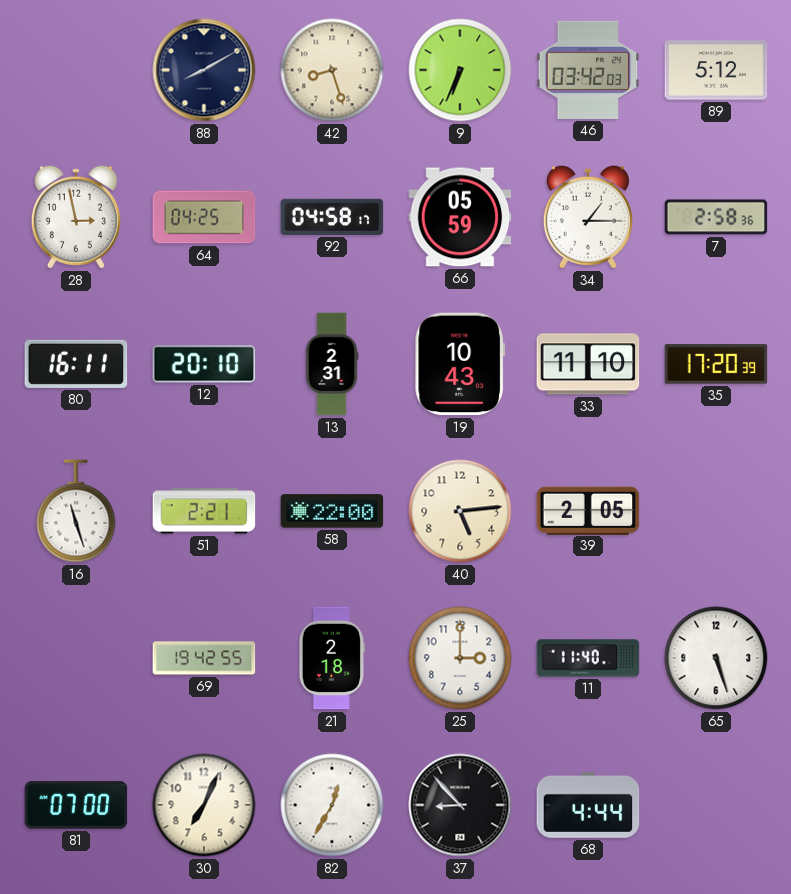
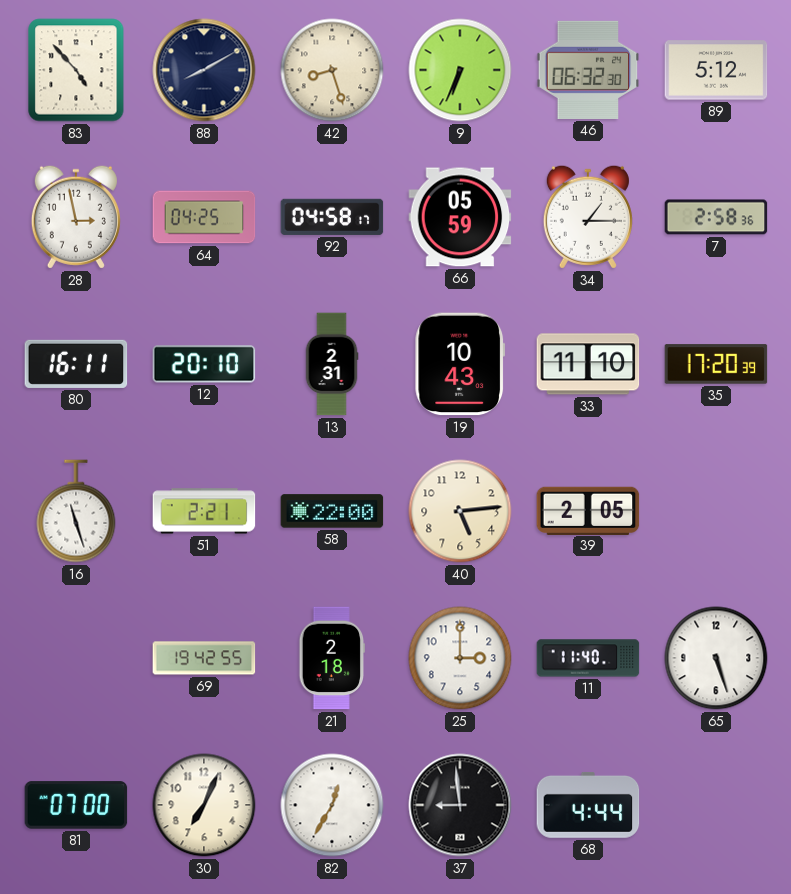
83: none -> 4:53
46: 03:42 -> 06:32
37: 8:53 -> 8:59
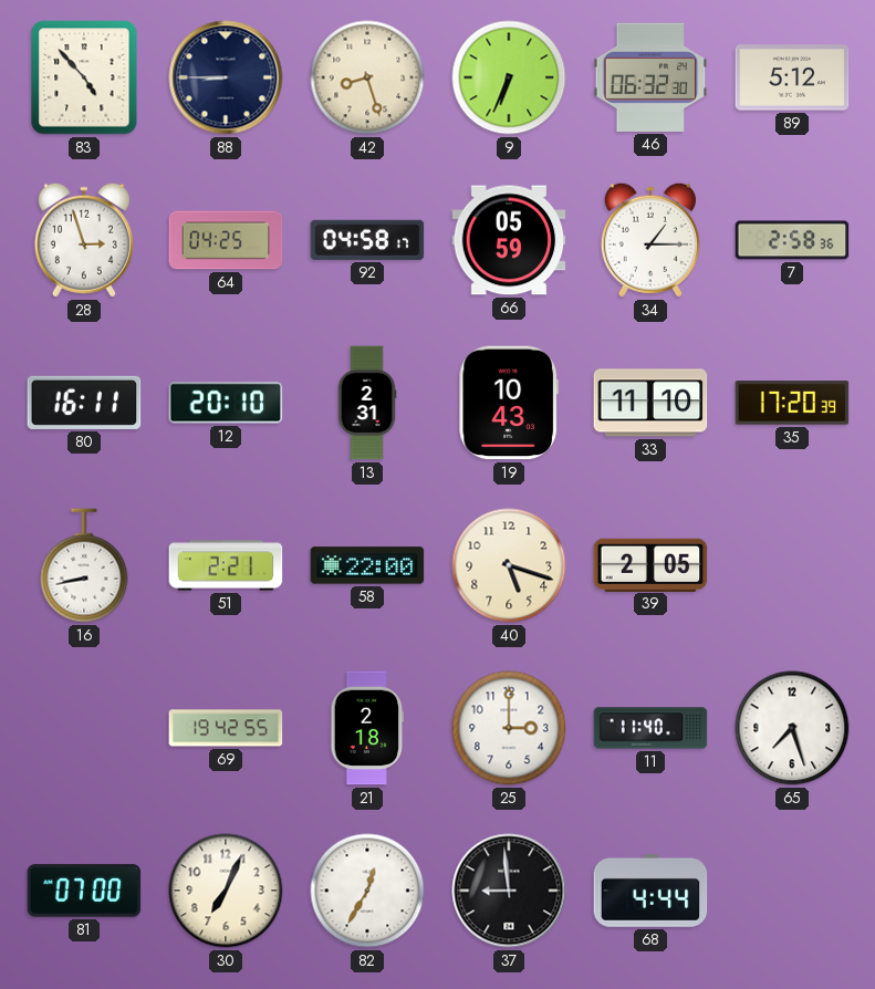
88: 8:10 -> 8:45
28: 2:58 -> 2:57
16: 11:27 -> 8:43
40: 5:14 -> 5:18
65: 5:27 -> 7:27
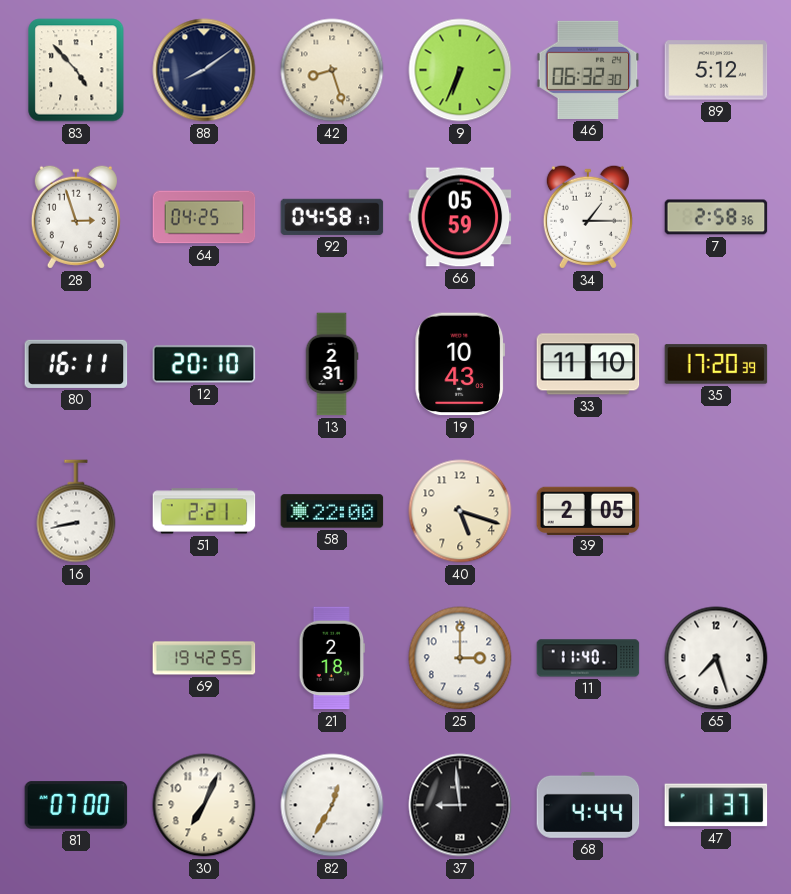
88: 8:45 -> 8:09
47: none -> 1:37
